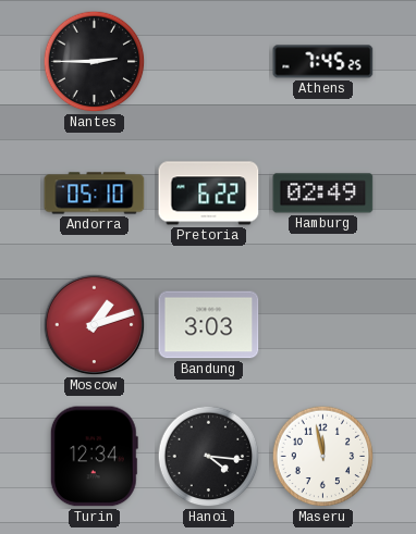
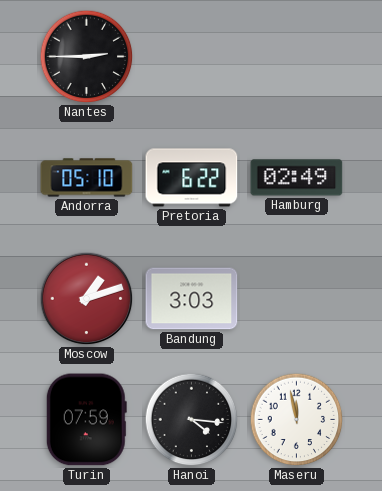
Athens: 7:45 -> none
Turin: 12:34 -> 07:59
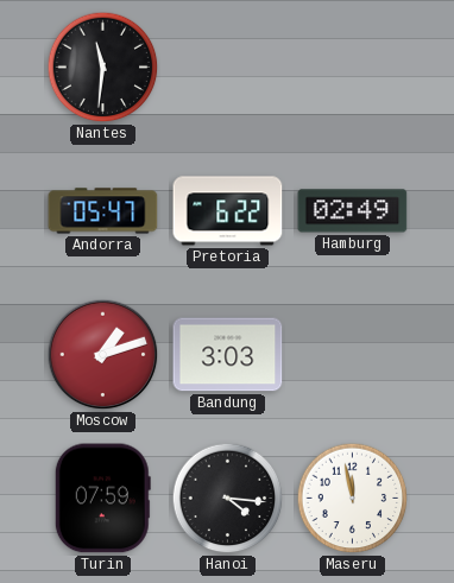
Nantes: 2:45 -> 11:31
Andorra: 05:10 -> 05:47
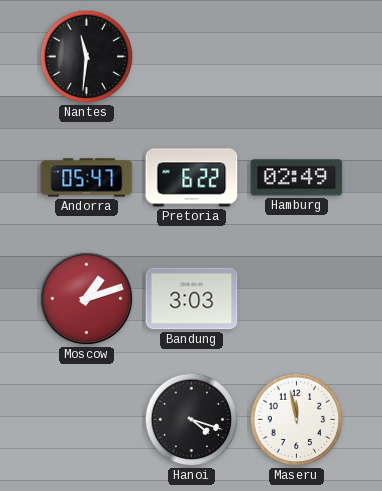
Turin: 07:59 -> none
Hanoi: 4:16 -> 4:18
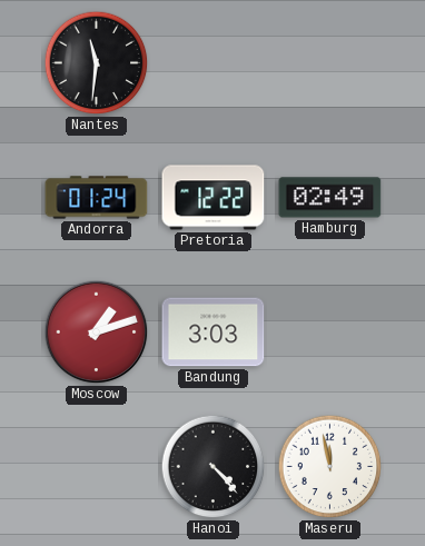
Andorra: 05:47 -> 01:24
Pretoria: 6:22 -> 12:22
Hanoi: 4:18 -> 4:23
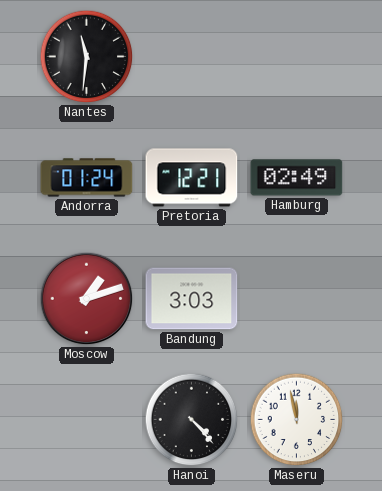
Pretoria: 12:22 -> 12:21
